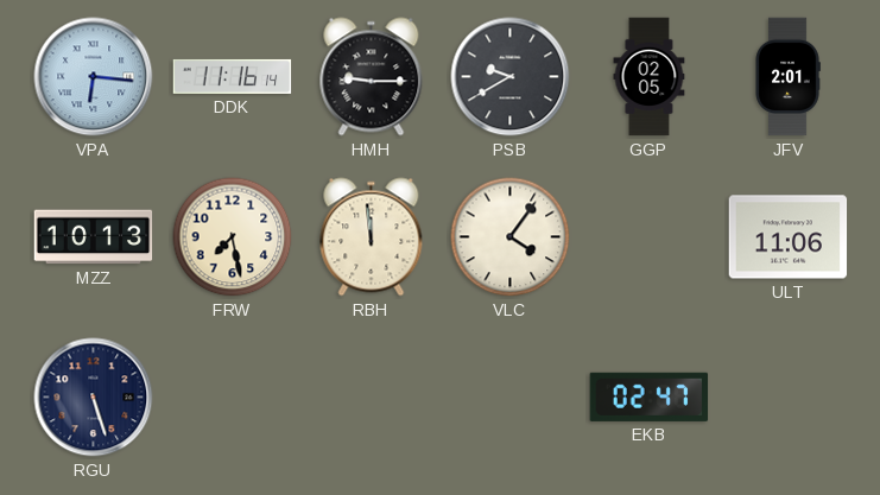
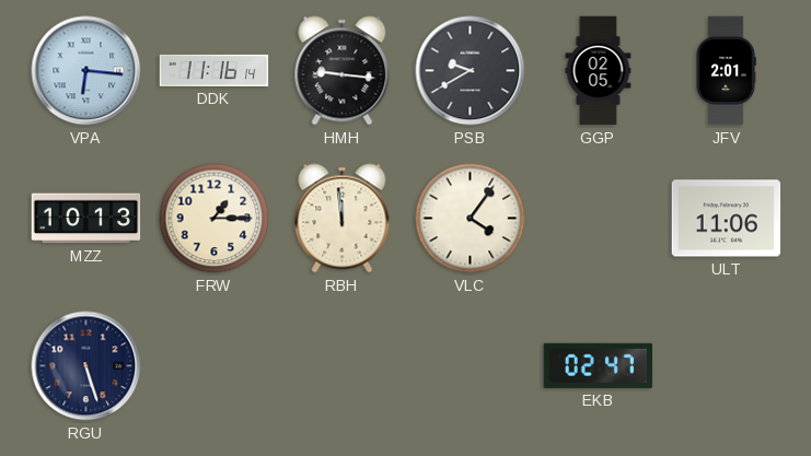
HMH: 9:15 -> 9:16
FRW: 7:28 -> 1:15
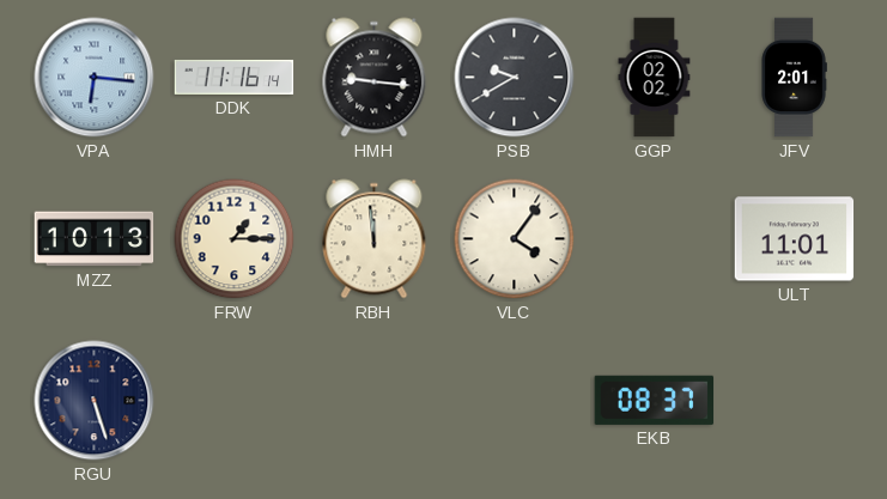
GGP: 02:05 -> 02:02
ULT: 11:06 -> 11:01
EKB: 02:47 -> 08:37
